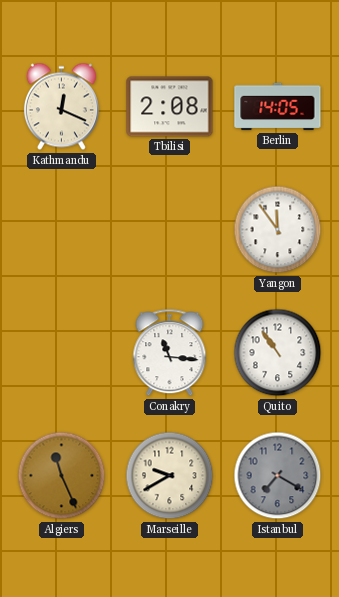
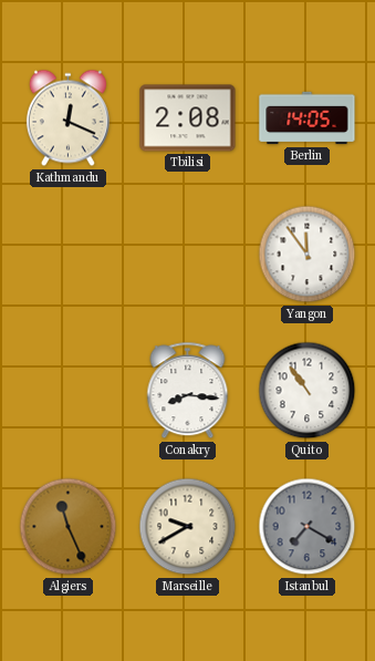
Conakry: 11:16 -> 8:16
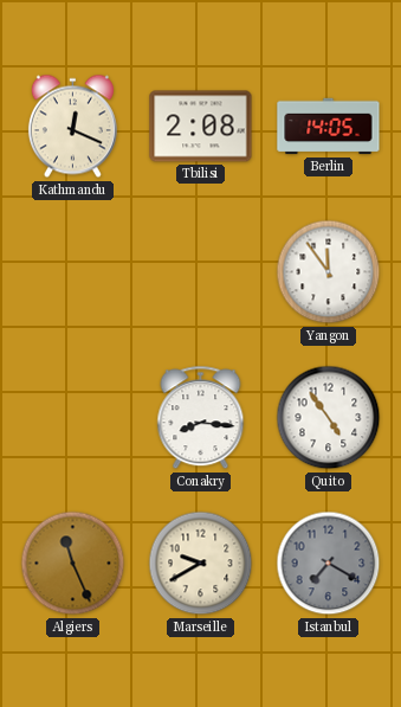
Quito: 10:54 -> 4:54
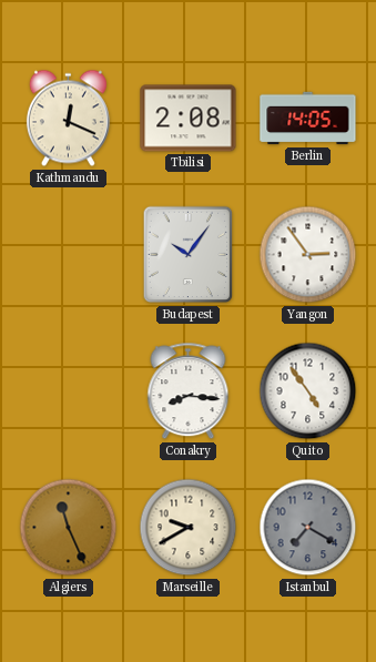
Budapest: none -> 10:06
Yangon: 11:54 -> 2:54
